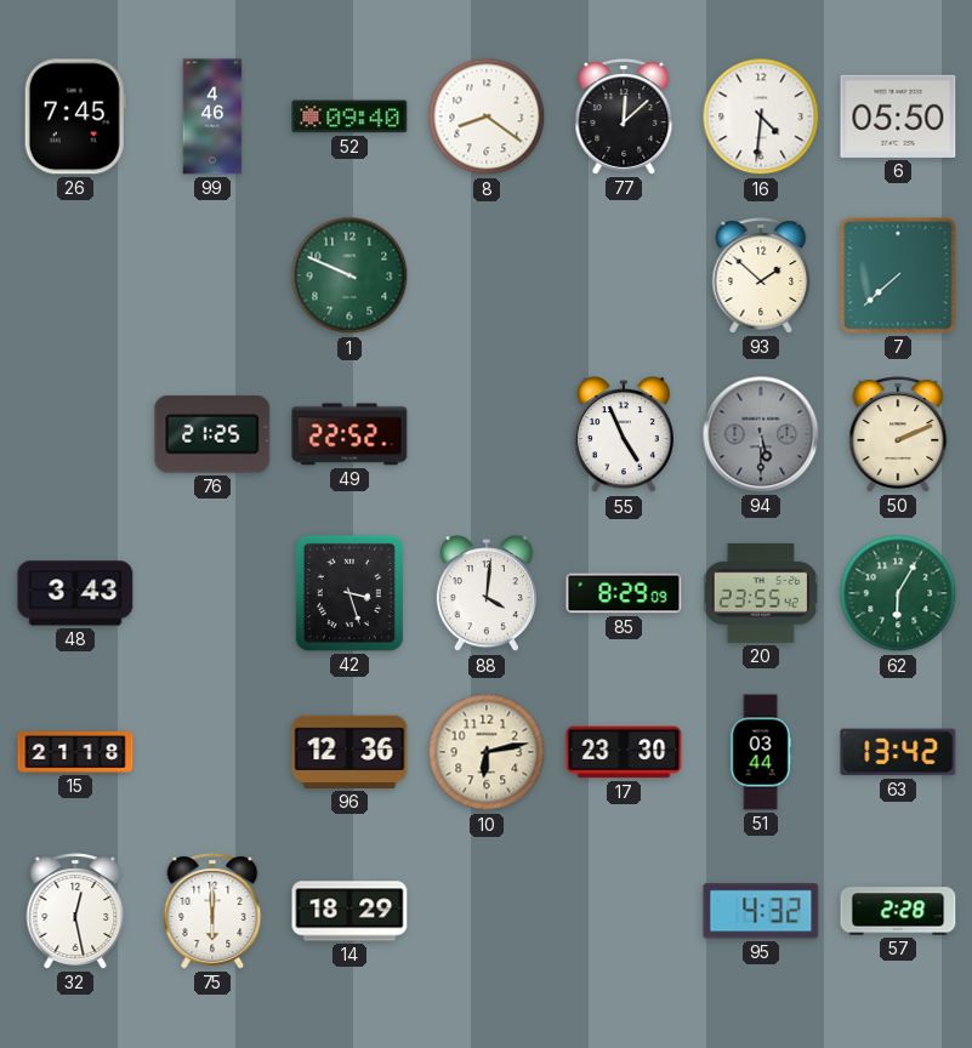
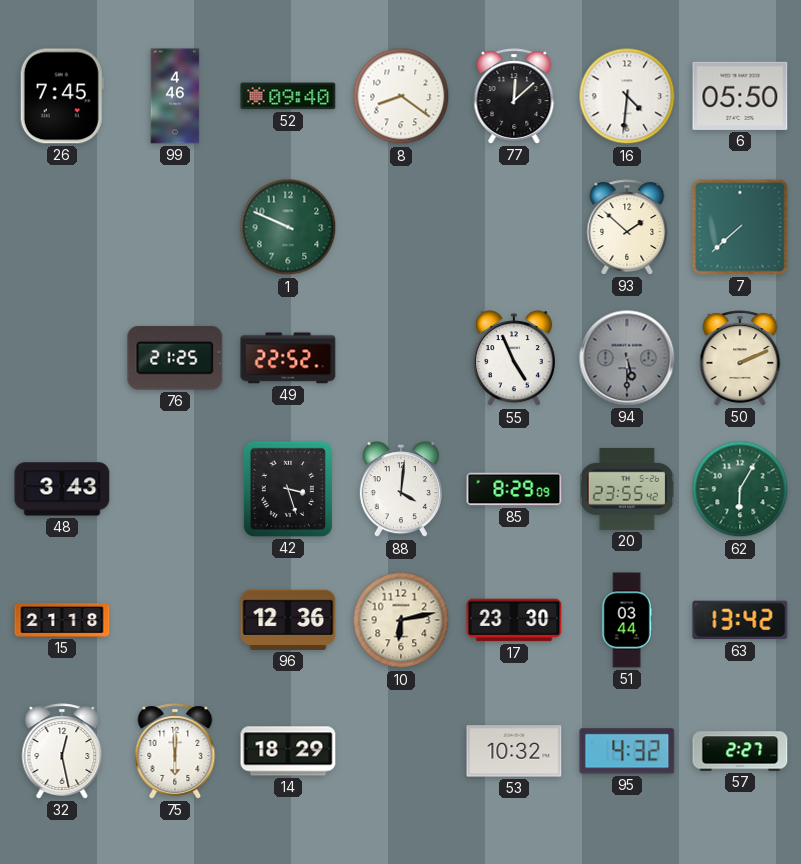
53: none -> 10:32
57: 2:28 -> 2:27
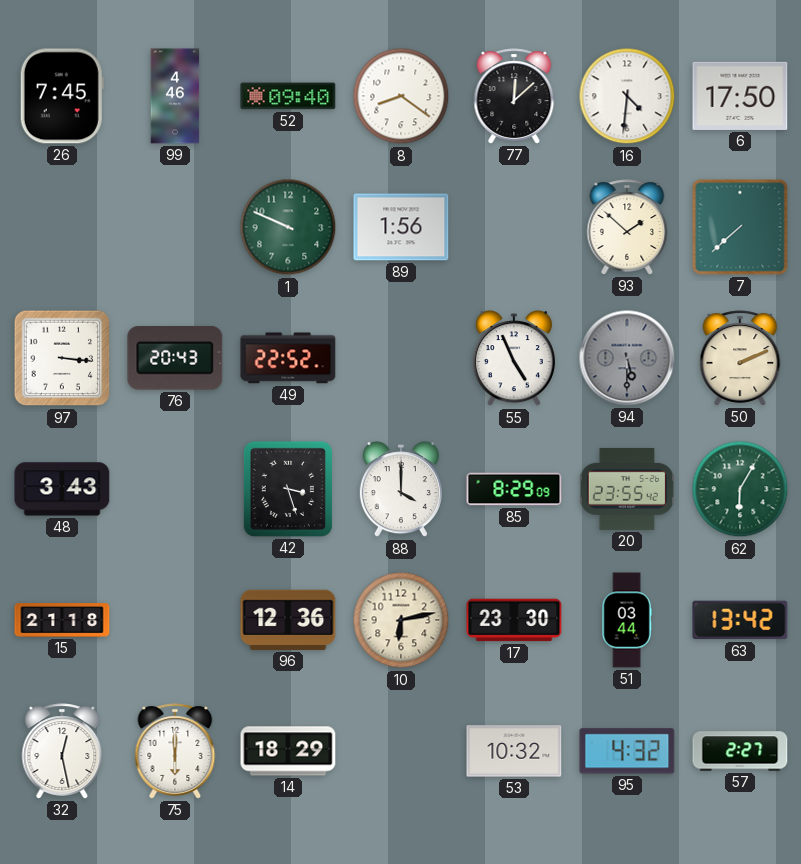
6: 05:50 -> 17:50
89: none -> 1:56
97: none -> 3:16
76: 21:25 -> 20:43
88: 4:01 -> 4:00
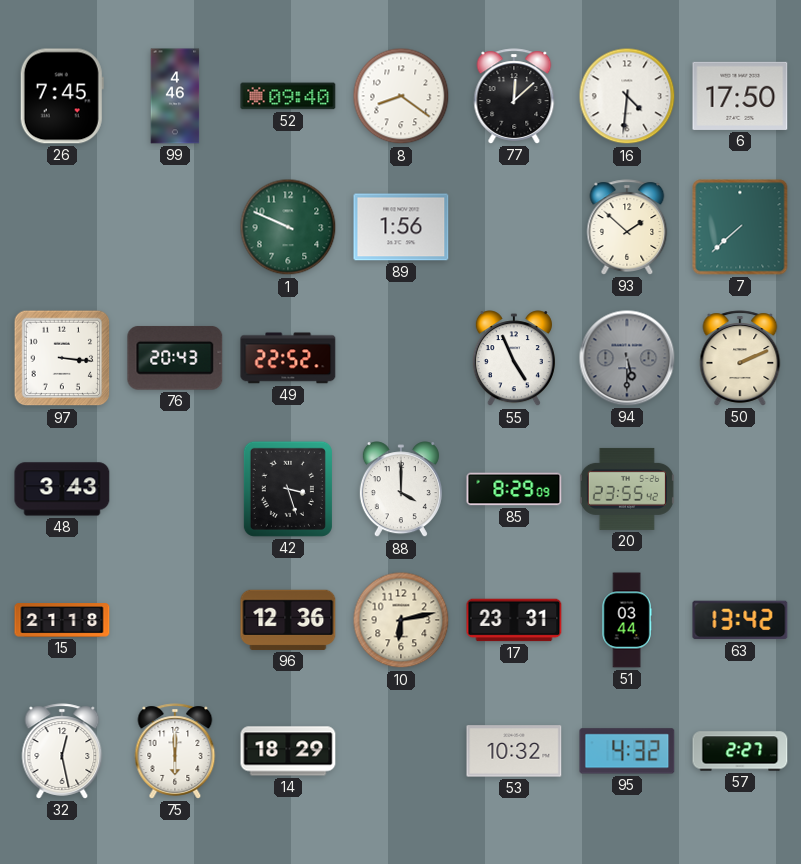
62: 6:05 -> none
17: 23:30 -> 23:31
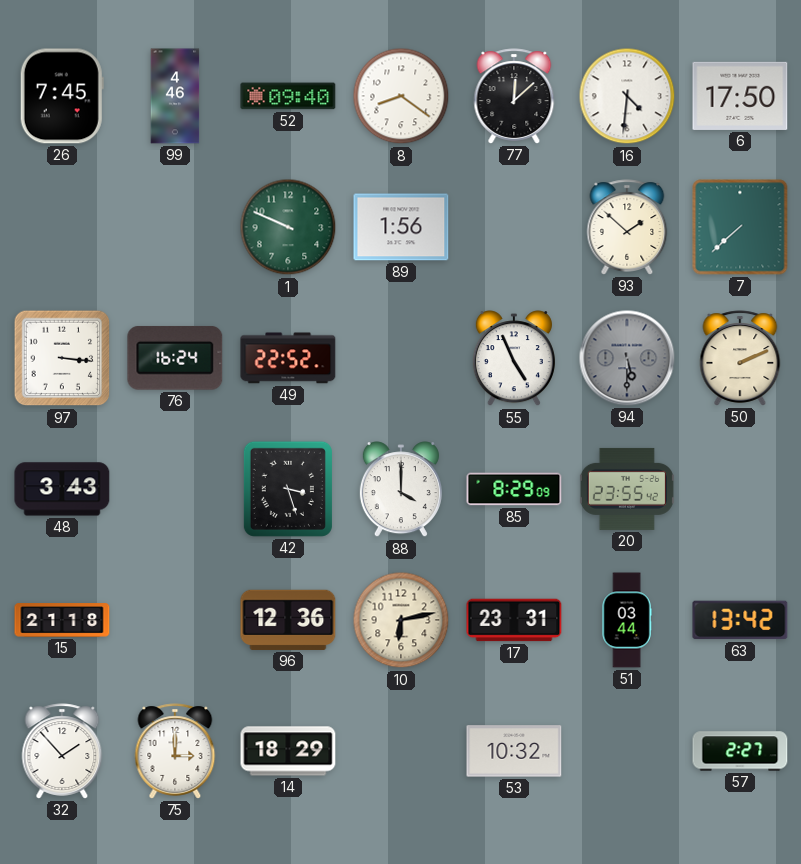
76: 20:43 -> 16:24
32: 12:28 -> 1:53
75: 6:00 -> 3:00
95: 4:32 -> none
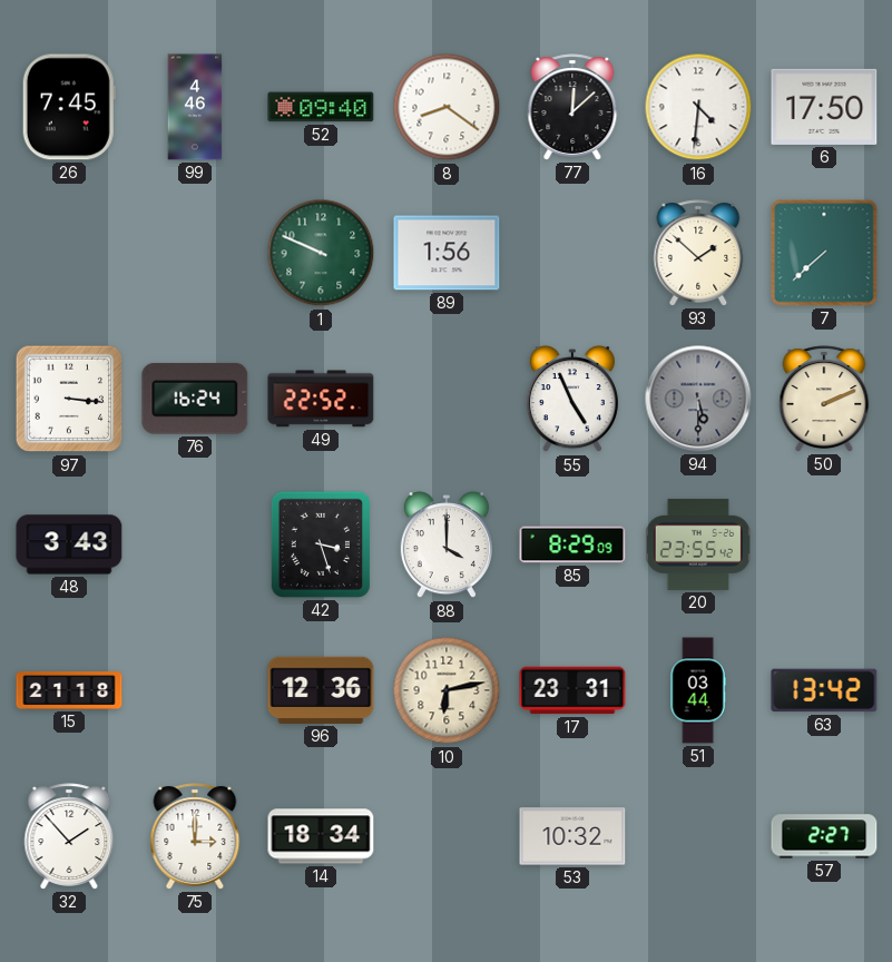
14: 18:29 -> 18:34
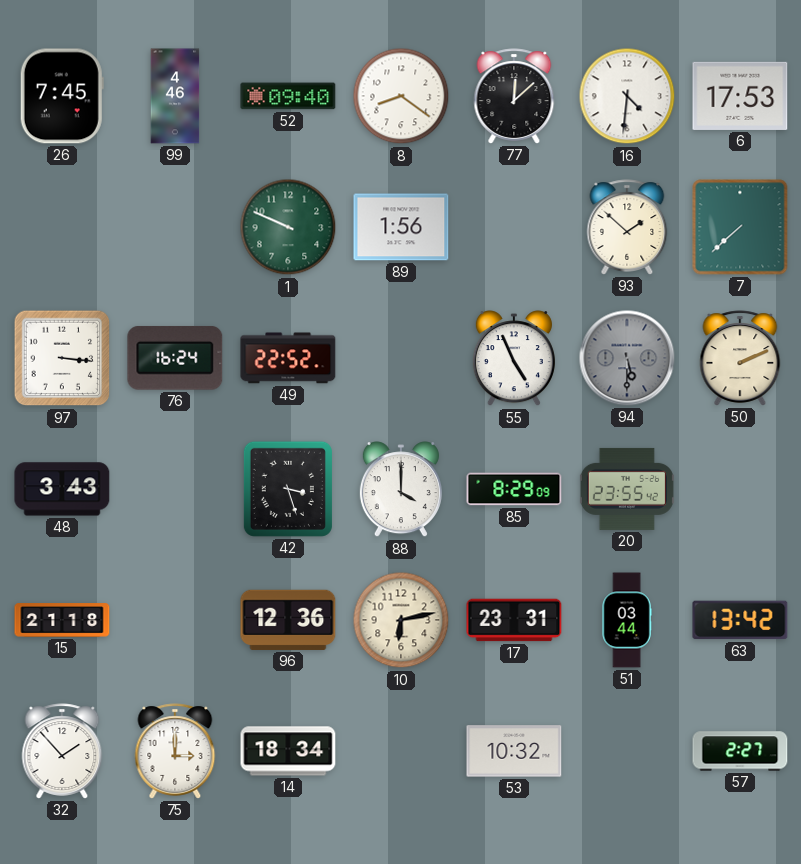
6: 17:50 -> 17:53
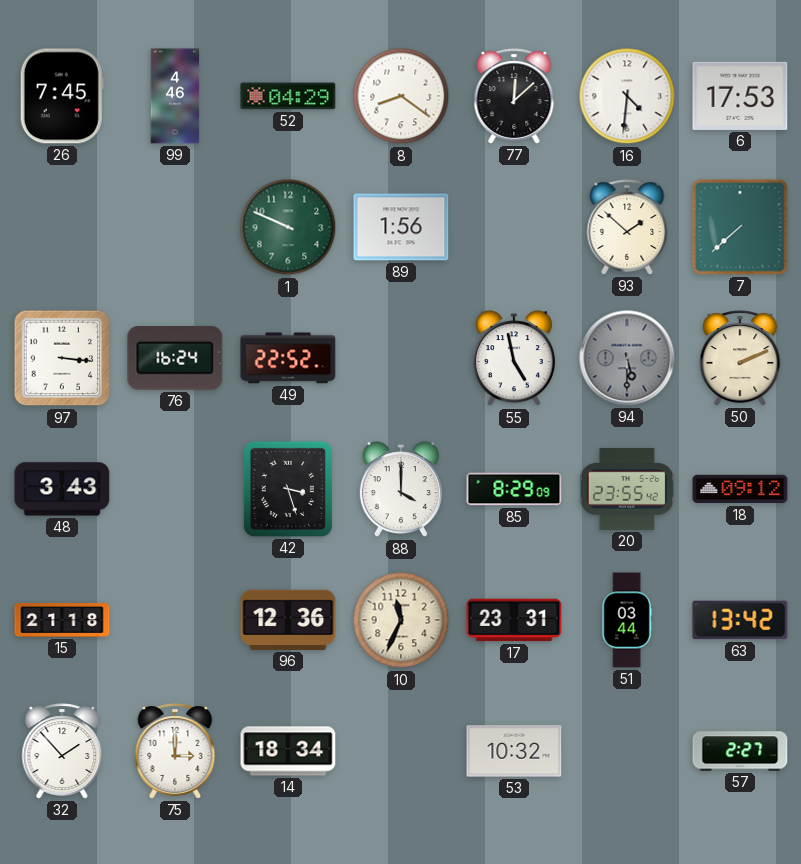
52: 09:40 -> 04:29
55: 4:56 -> 4:58
18: none -> 09:12
10: 6:13 -> 11:34
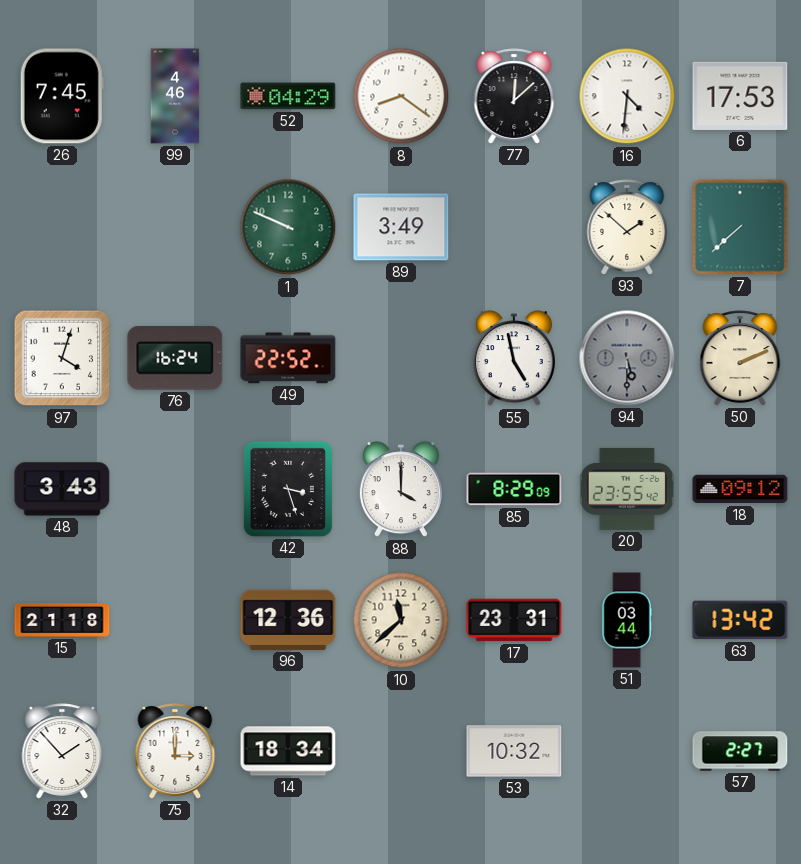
89: 1:56 -> 3:49
97: 3:16 -> 4:03
10: 11:34 -> 11:38
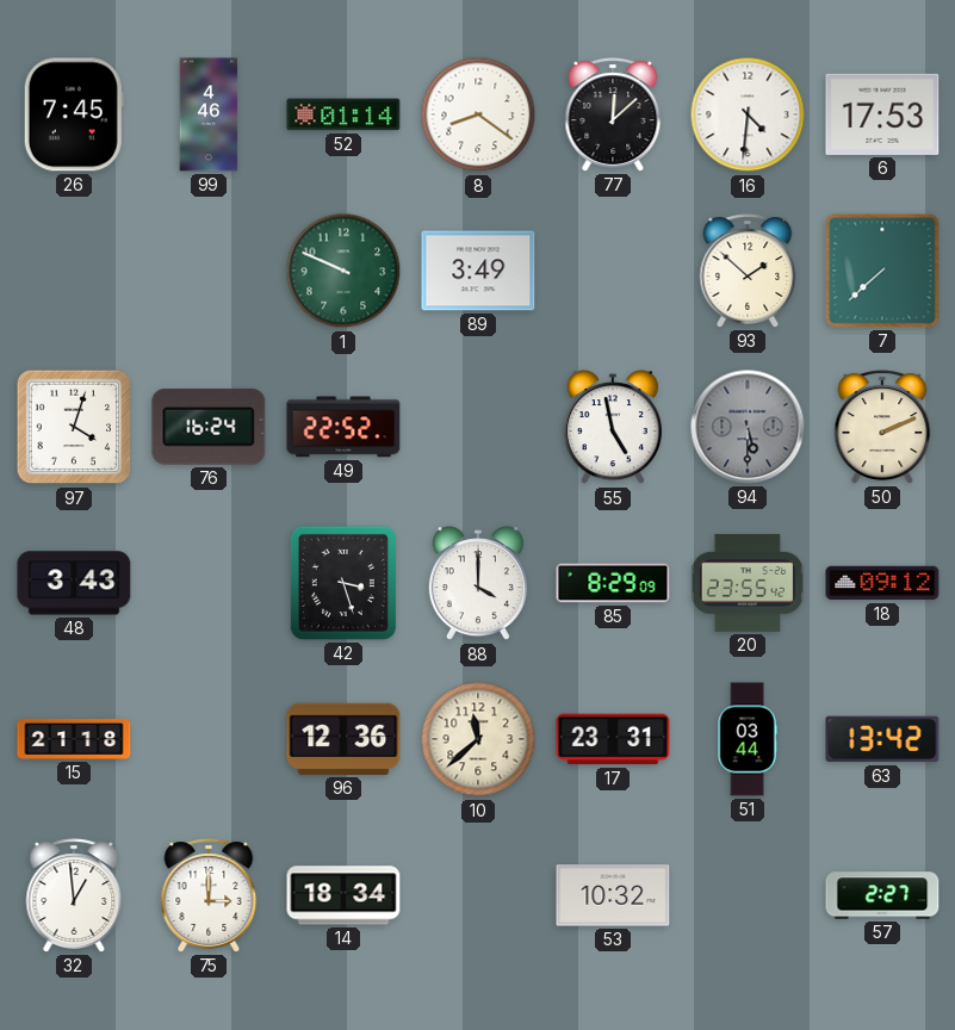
52: 04:29 -> 01:14
32: 1:53 -> 12:59
